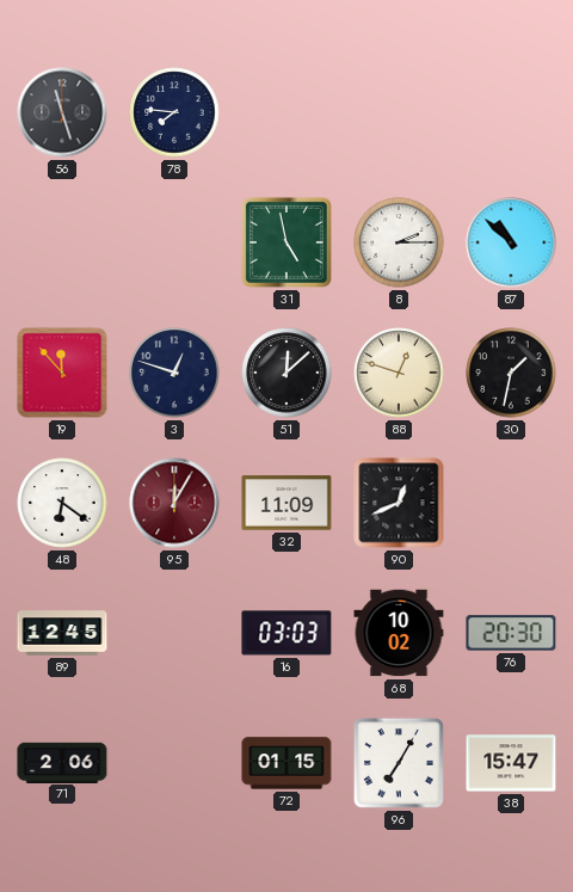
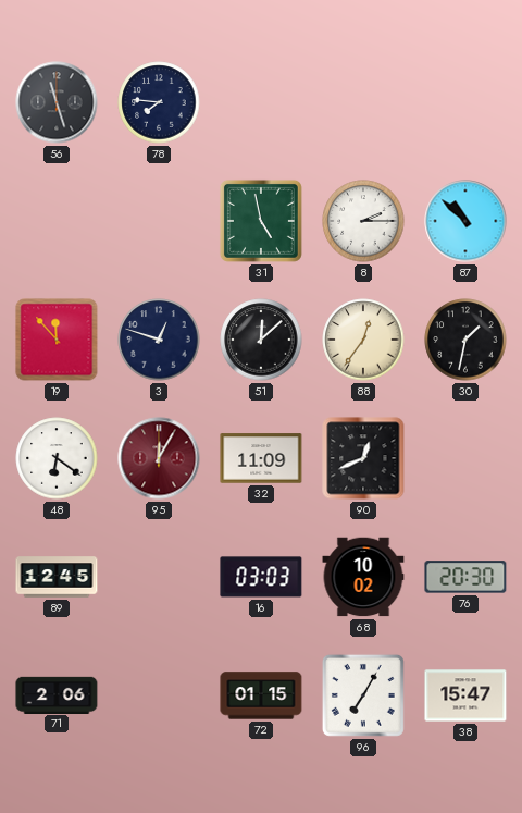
88: 12:48 -> 12:36
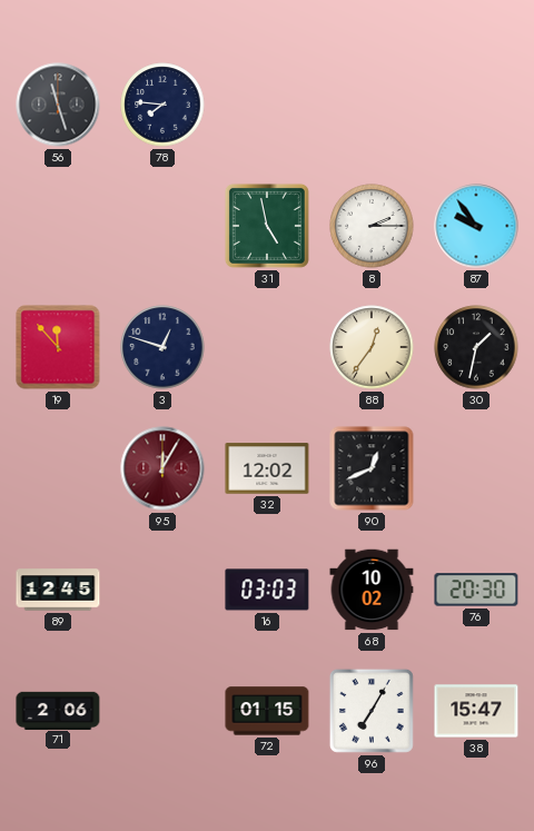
87: 10:52 -> 9:54
51: 12:08 -> none
48: 6:21 -> none
32: 11:09 -> 12:02
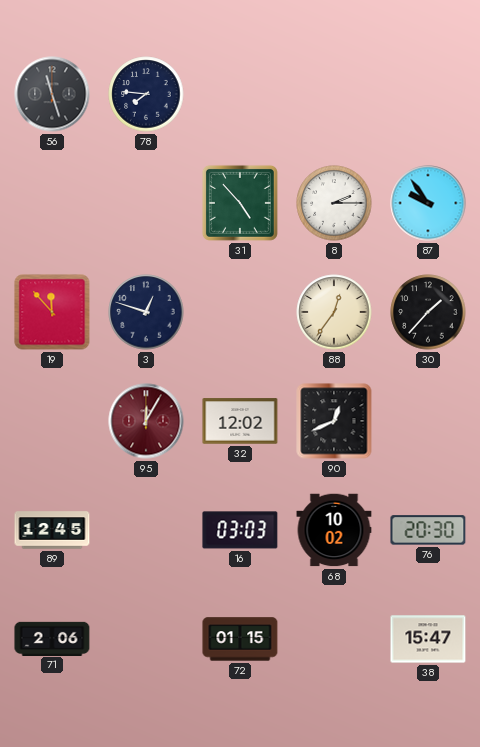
31: 4:58 -> 4:53
30: 1:32 -> 1:37
96: 7:05 -> none
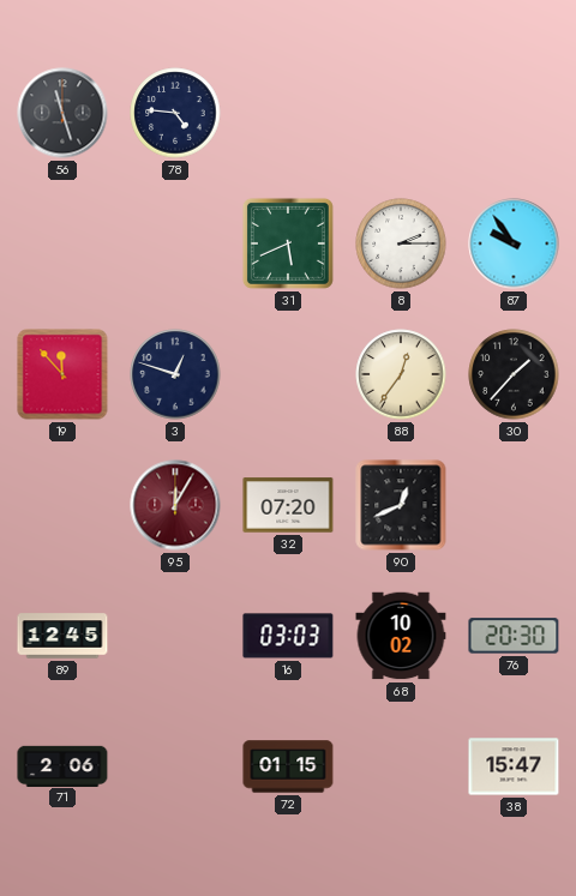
78: 7:46 -> 4:46
31: 4:53 -> 5:41
32: 12:02 -> 07:20
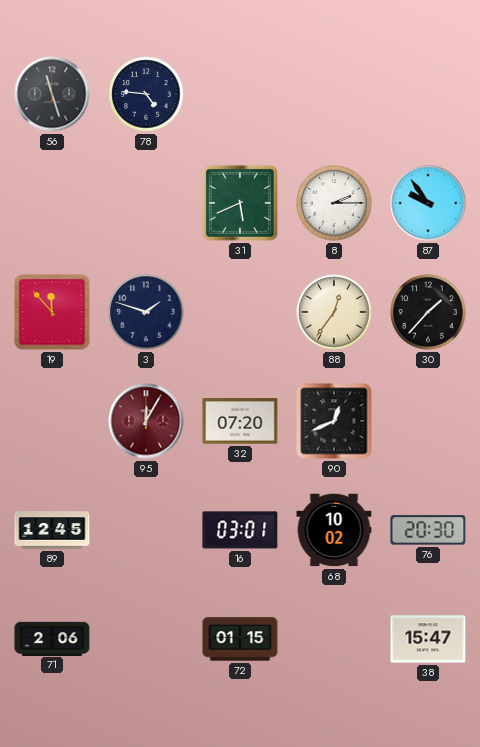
3: 12:48 -> 1:48
16: 03:03 -> 03:01
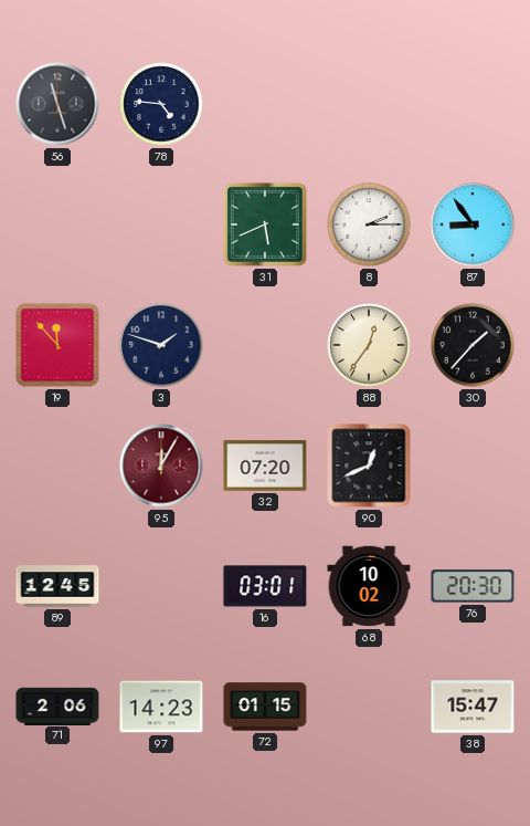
87: 9:54 -> 8:54
97: none -> 14:23
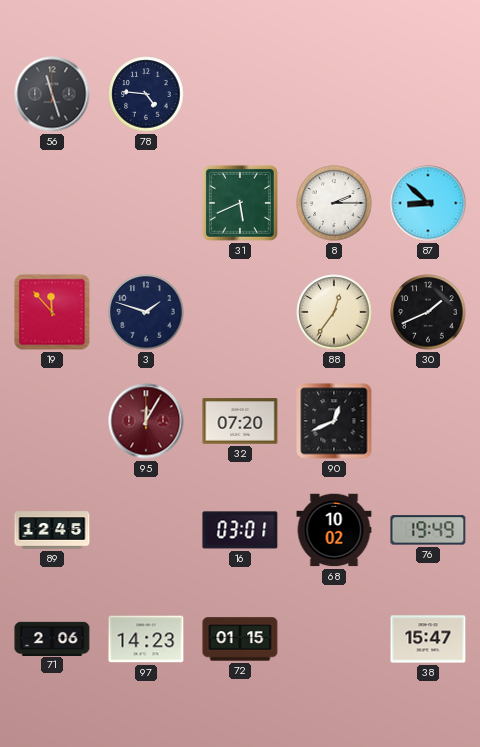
87: 8:54 -> 8:52
30: 1:37 -> 1:41
76: 20:30 -> 19:49
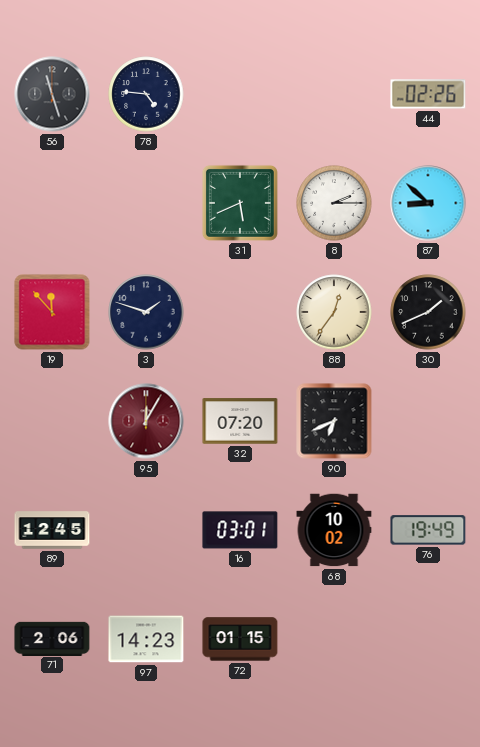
44: none -> 02:26
90: 12:41 -> 6:41
38: 15:47 -> none
